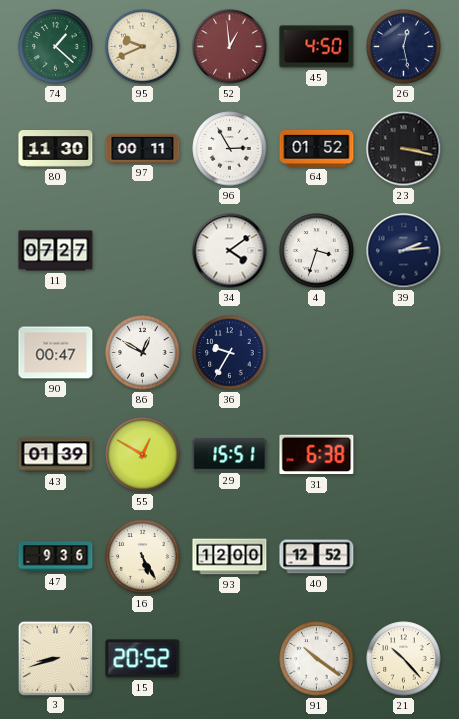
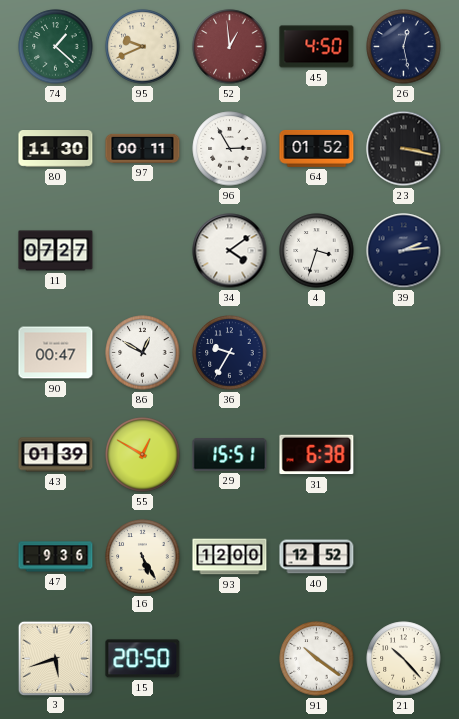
3: 8:42 -> 5:42
15: 20:52 -> 20:50
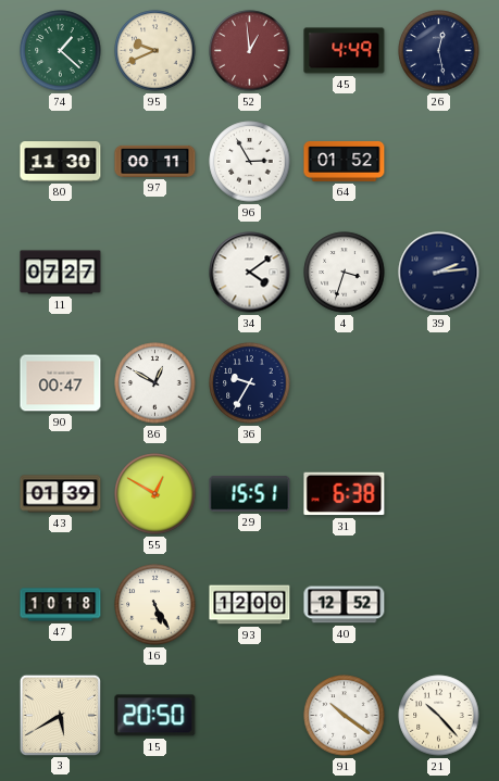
45: 4:50 -> 4:49
23: 3:17 -> none
47: 9:36 -> 10:18
3: 5:42 -> 5:40
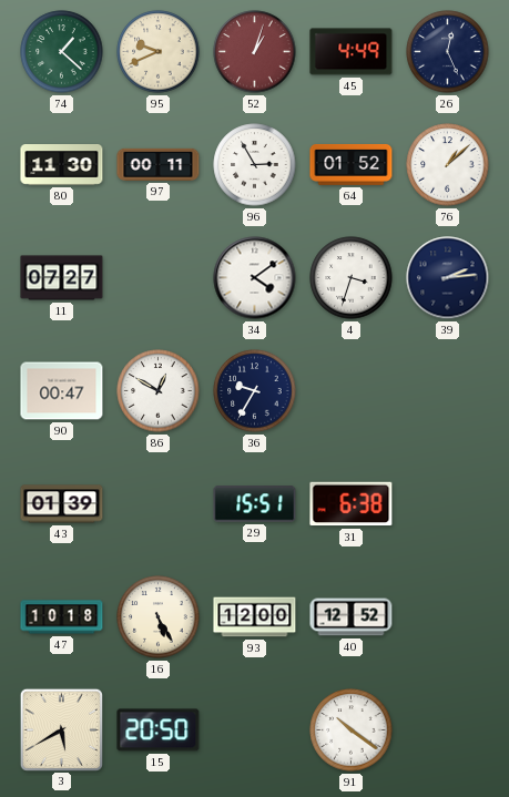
52: 12:59 -> 1:03
26: 12:28 -> 12:26
76: none -> 1:08
55: 12:50 -> none
21: 10:23 -> none
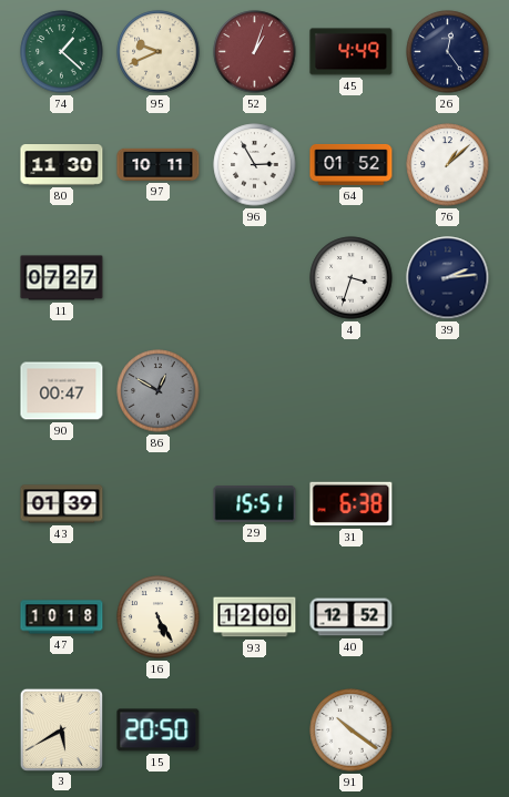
26: 12:26 -> 12:24
97: 00:11 -> 10:11
34: 4:09 -> none
86 dial: white -> grey
36: 9:35 -> none
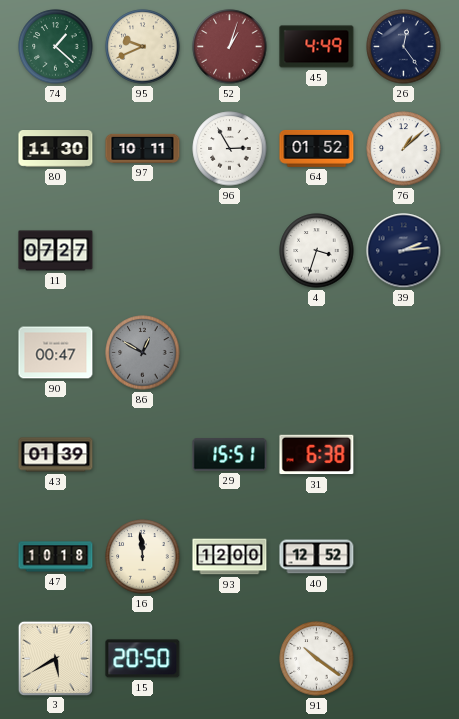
16: 5:25 -> 11:59
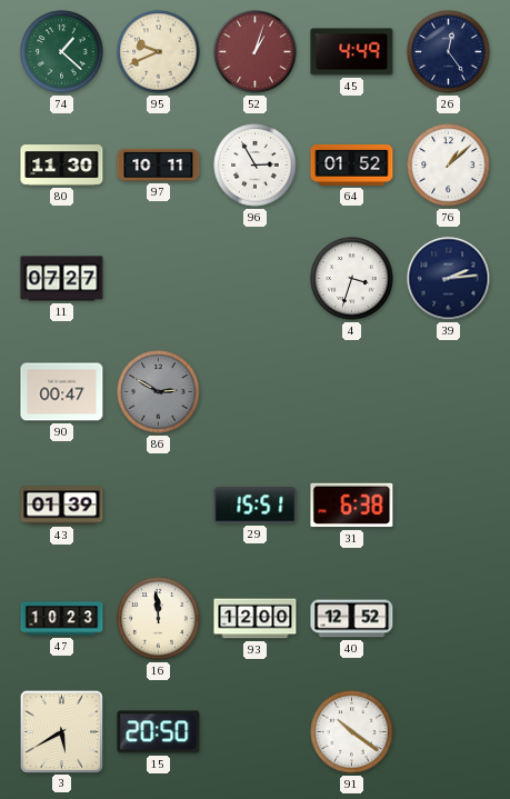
86: 12:50 -> 2:50
47: 10:18 -> 10:23
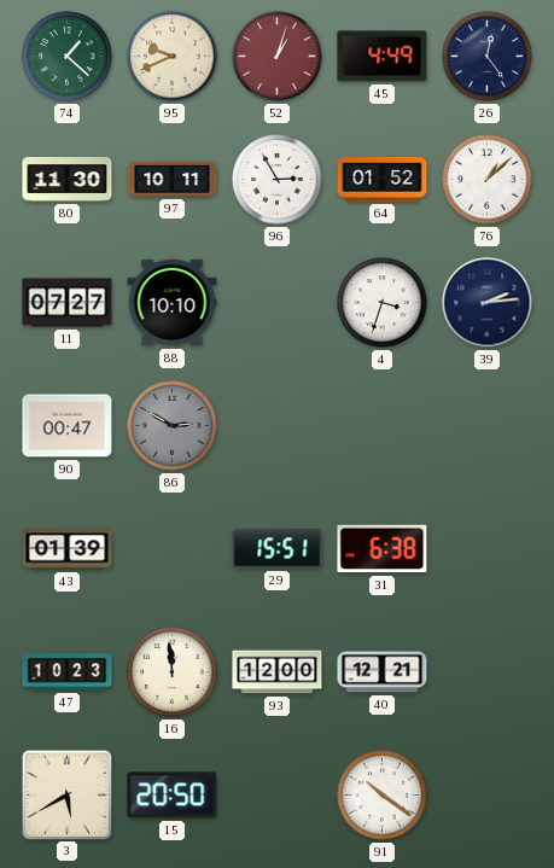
88: none -> 10:10
40: 12:52 -> 12:21
